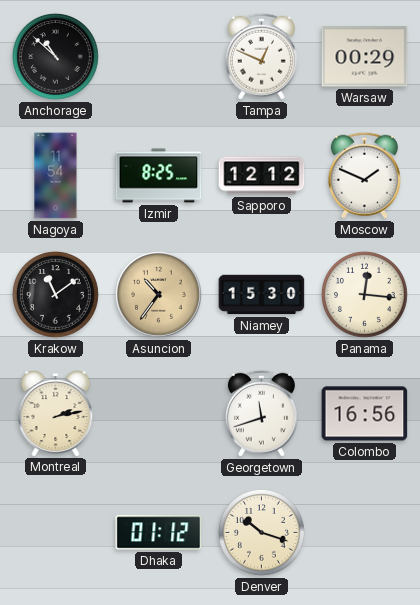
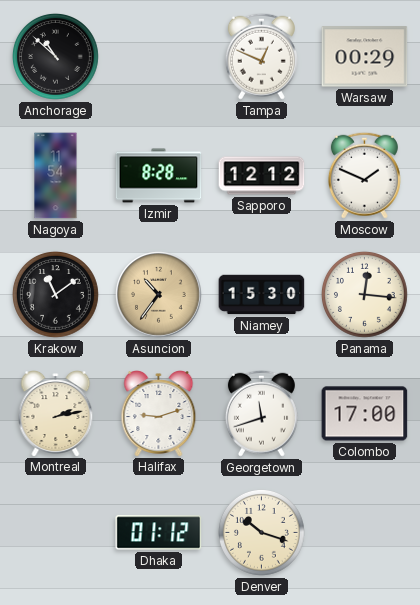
Izmir: 8:25 -> 8:28
Halifax: none -> 9:12
Colombo: 16:56 -> 17:00
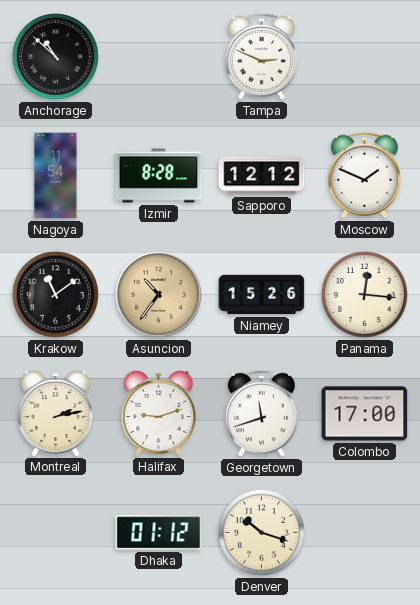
Tampa: 12:49 -> 2:49
Warsaw: 00:29 -> none
Niamey: 15:30 -> 15:26
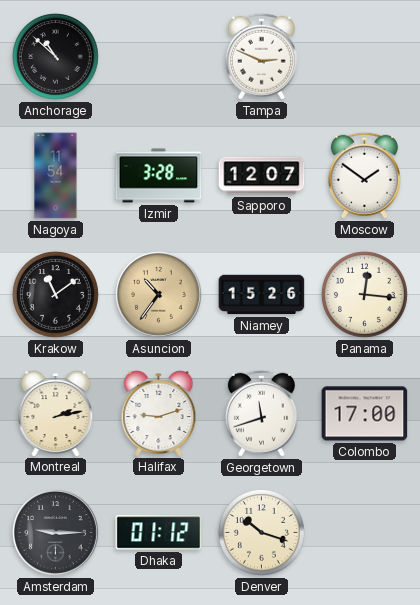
Izmir: 8:28 -> 3:28
Sapporo: 12:12 -> 12:07
Moscow: 1:49 -> 1:51
Amsterdam: none -> 9:15
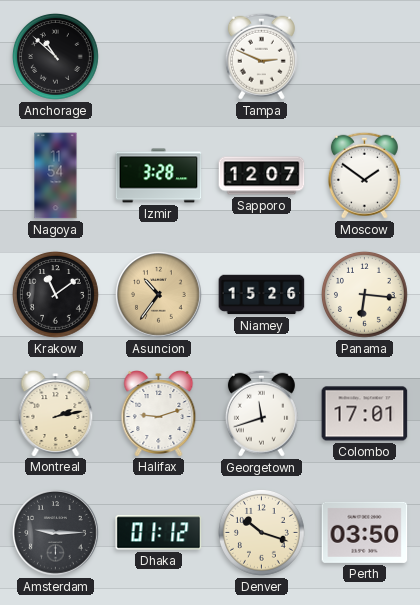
Panama: 12:16 -> 6:16
Colombo: 17:00 -> 17:01
Perth: none -> 03:50
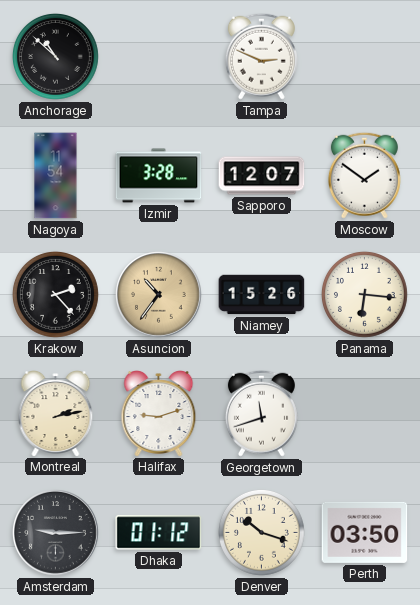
Krakow: 11:09 -> 2:23
Colombo: 17:01 -> none
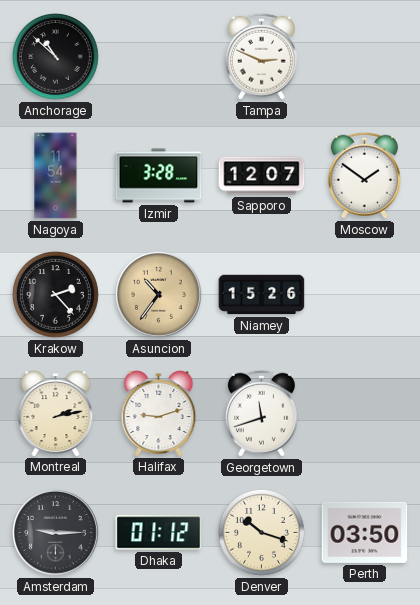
Panama: 6:16 -> none
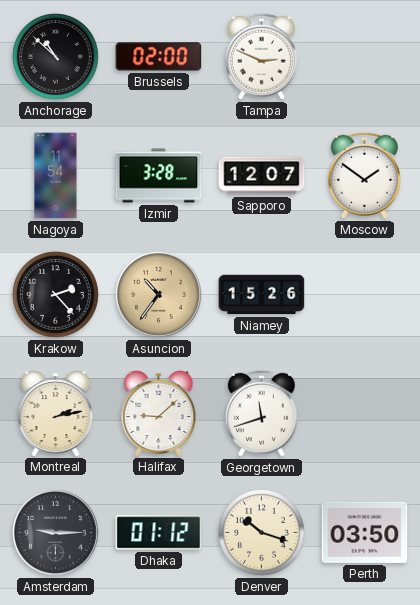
Brussels: none -> 02:00
Halifax: 9:12 -> 9:08
